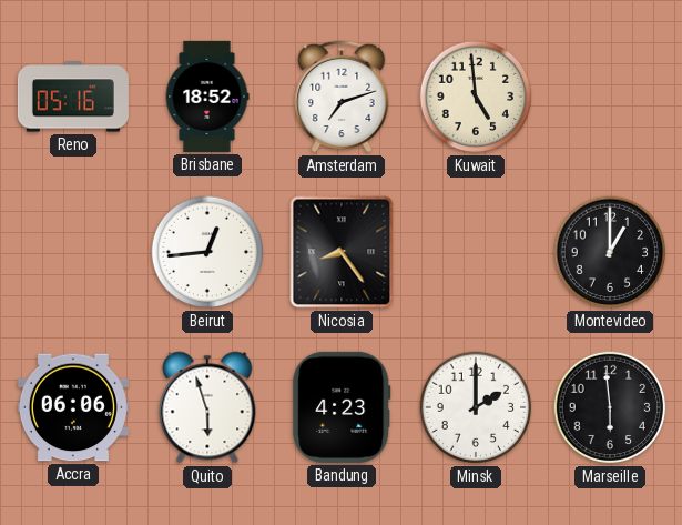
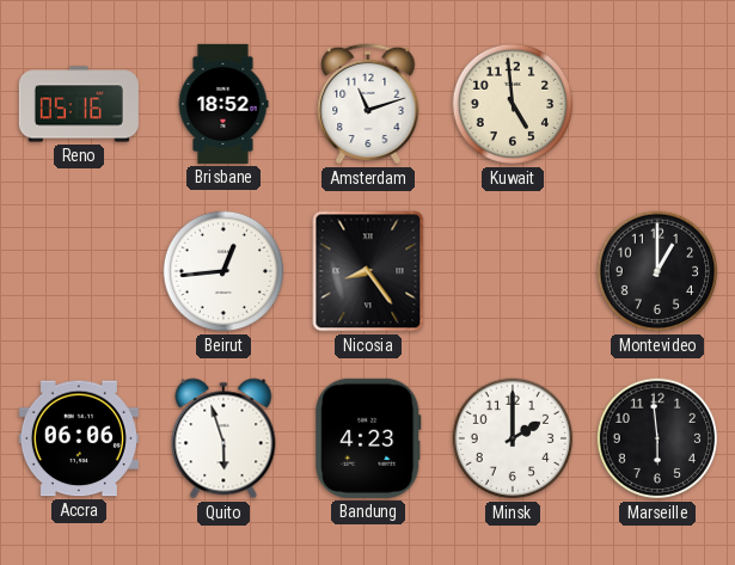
Amsterdam: 7:12 -> 11:12
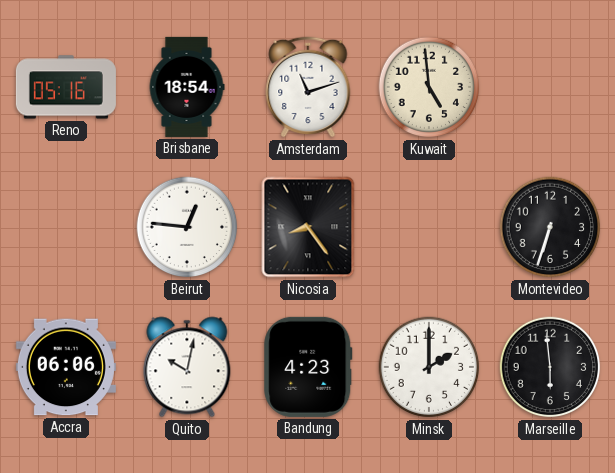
Brisbane: 18:52 -> 18:54
Beirut: 12:44 -> 12:46
Montevideo: 1:00 -> 6:33
Quito: 5:57 -> 10:02
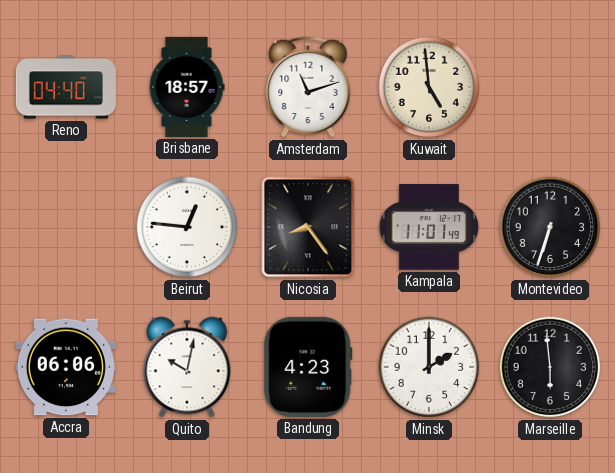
Reno: 05:16 -> 04:40
Brisbane: 18:54 -> 18:57
Kampala: none -> 11:01
